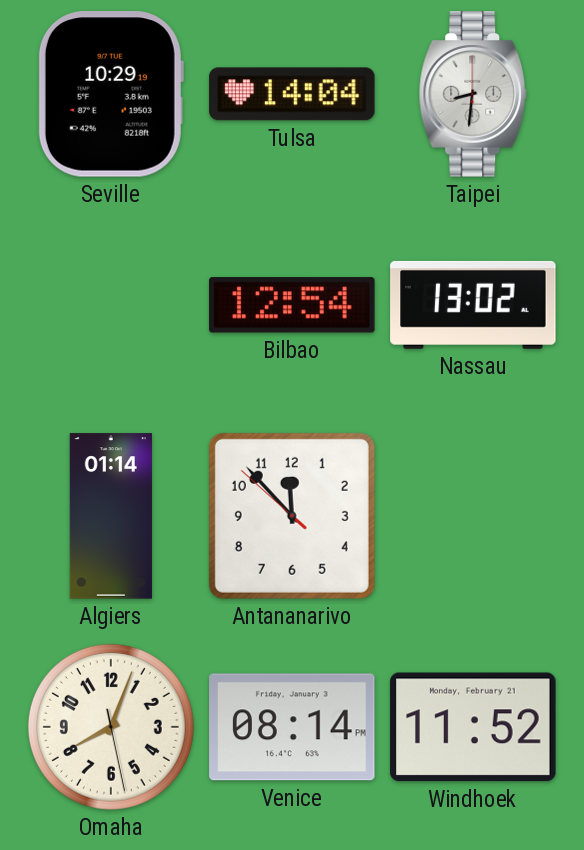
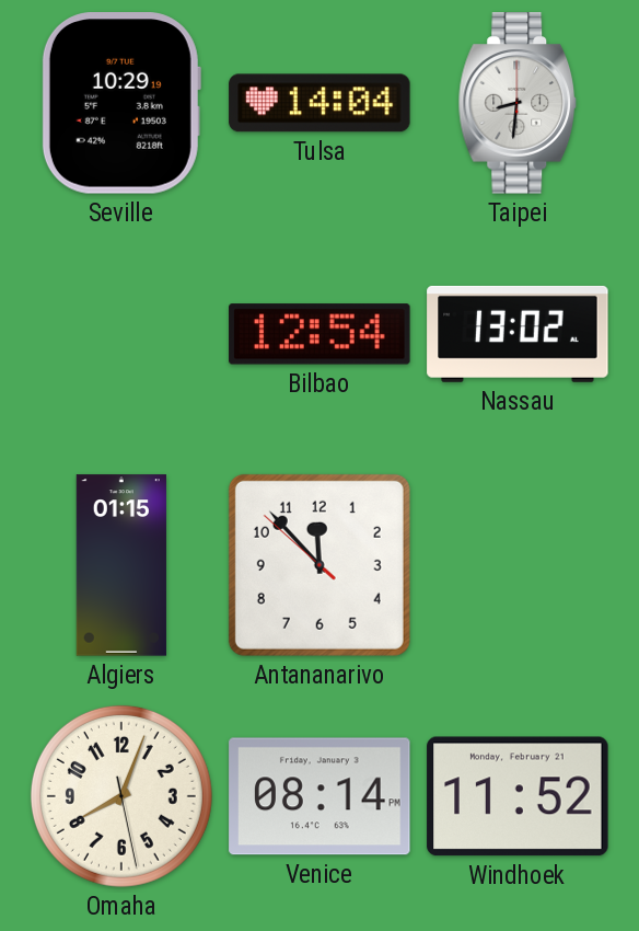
Algiers: 01:14 -> 01:15
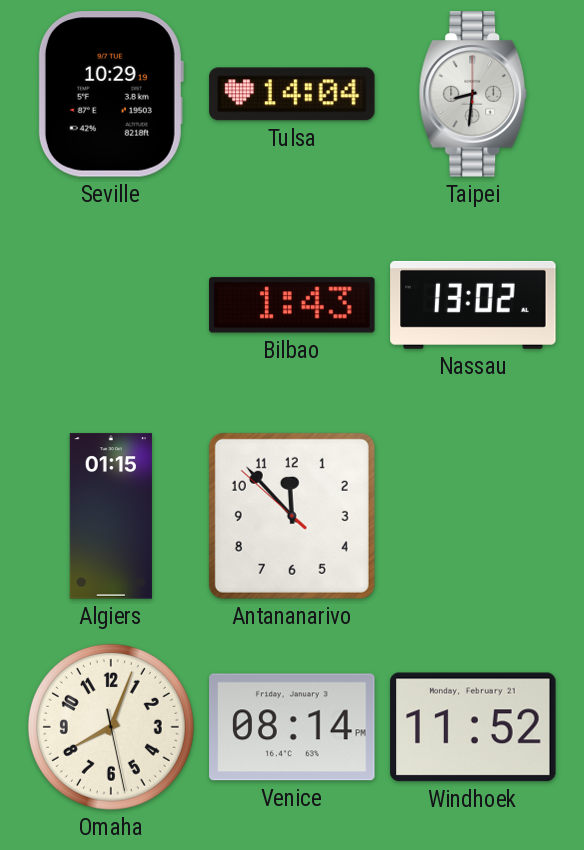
Bilbao: 12:54 -> 1:43
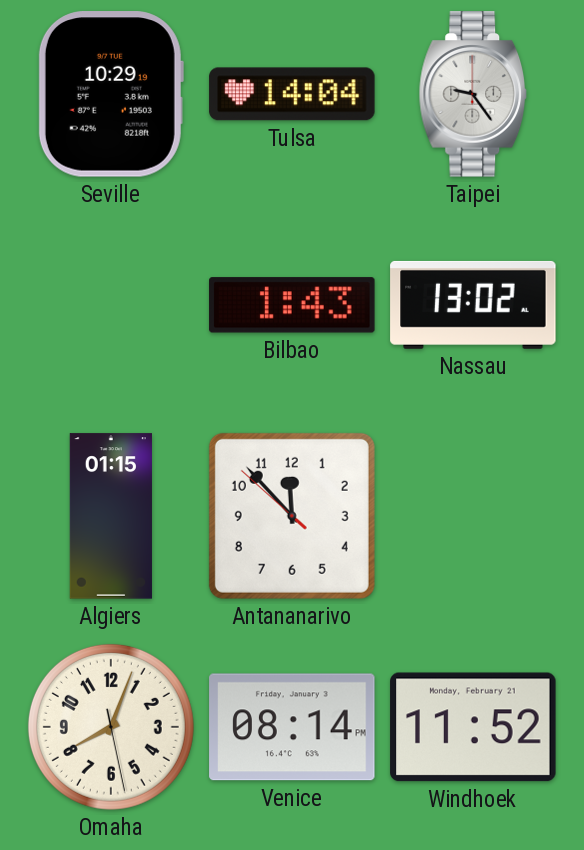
Taipei: 8:31 -> 9:24
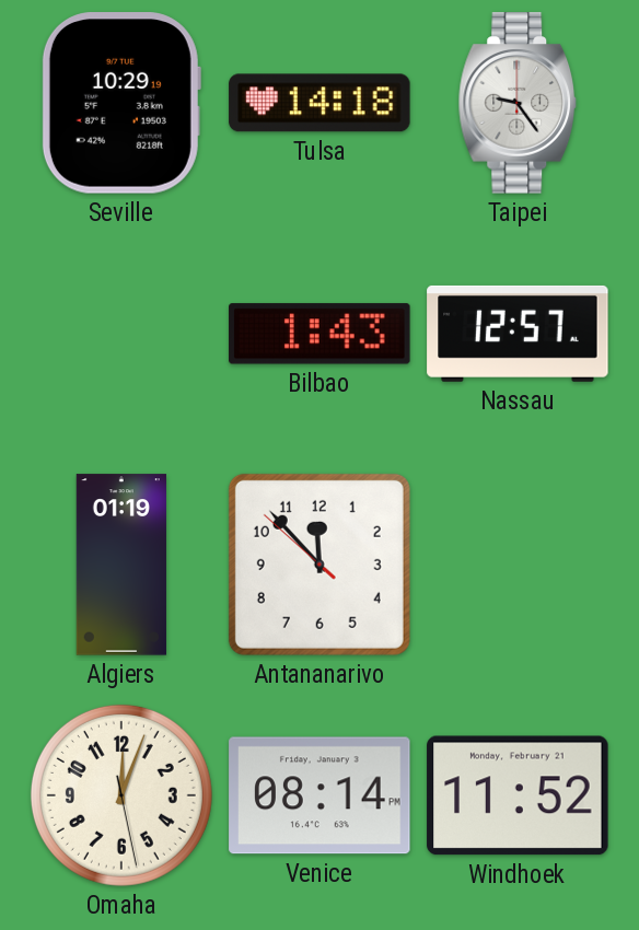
Tulsa: 14:04 -> 14:18
Nassau: 13:02 -> 12:57
Algiers: 01:15 -> 01:19
Omaha: 8:03 -> 12:03
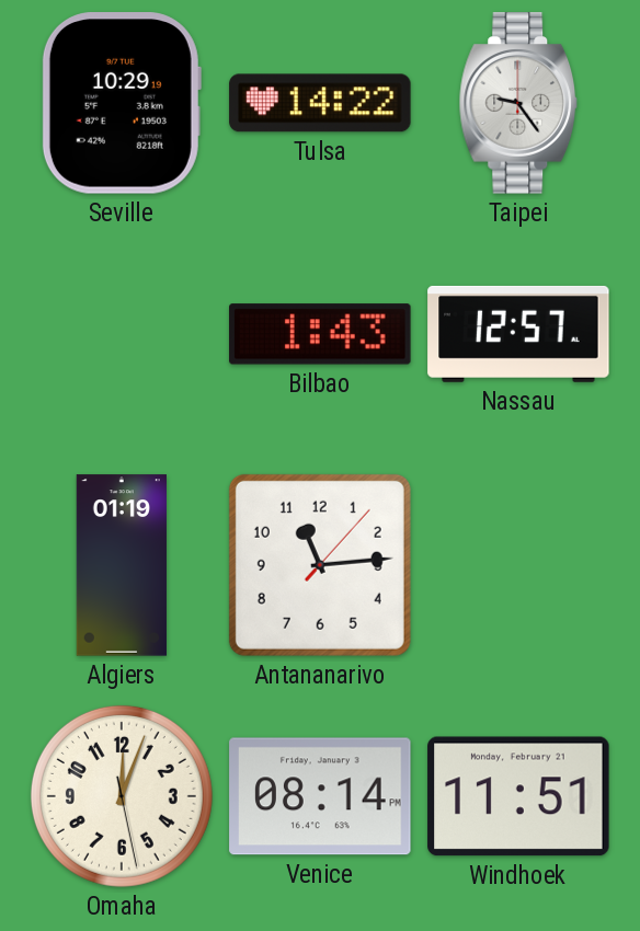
Tulsa: 14:18 -> 14:22
Antananarivo: 11:52 -> 11:14
Windhoek: 11:52 -> 11:51
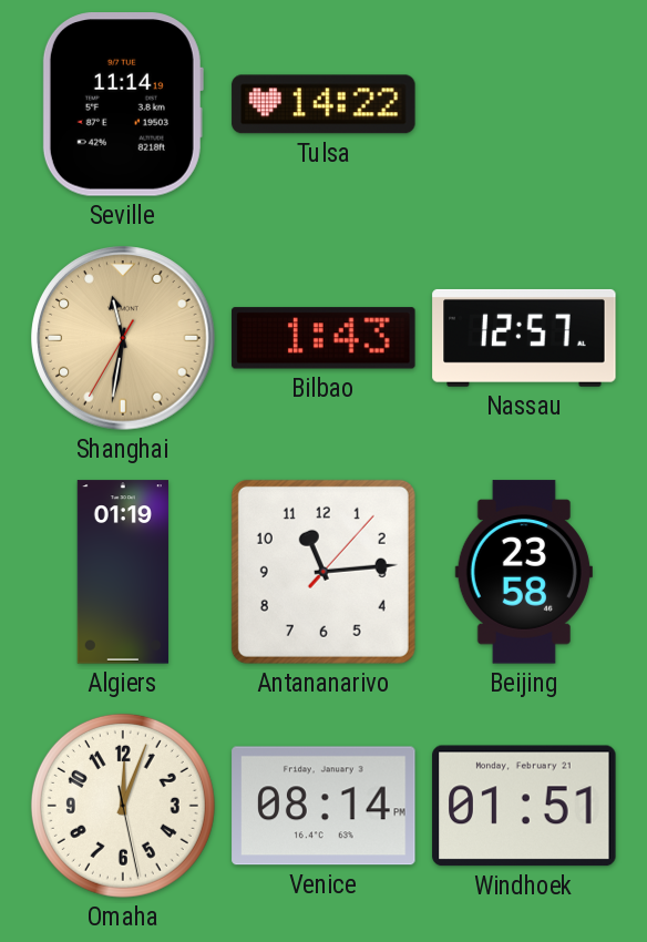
Seville: 10:29 -> 11:14
Taipei: 9:24 -> none
Shanghai: none -> 11:31
Beijing: none -> 23:58
Windhoek: 11:51 -> 01:51
